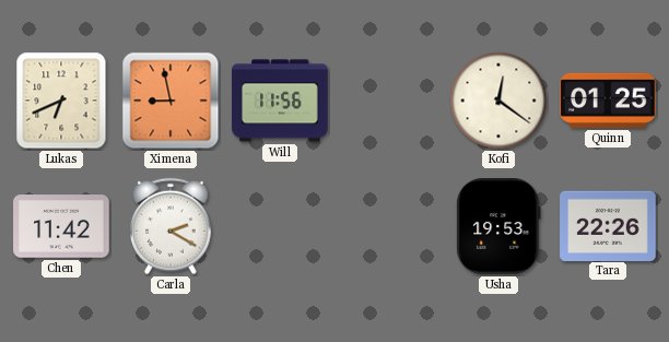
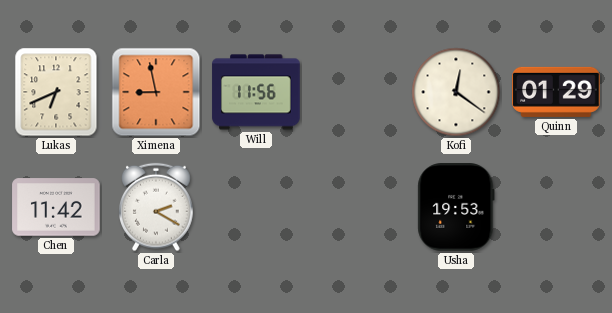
Quinn: 01:25 -> 01:29
Tara: 22:26 -> none
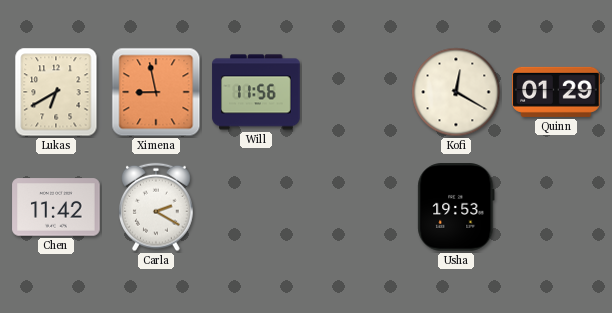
Lukas: 6:41 -> 6:40
Kofi: 12:21 -> 12:20
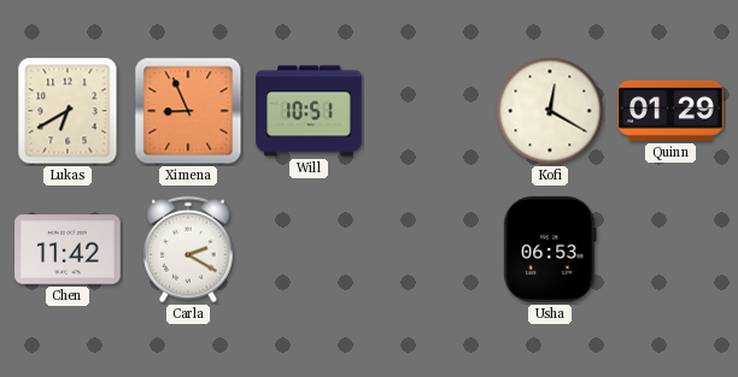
Ximena: 8:58 -> 8:56
Will: 11:56 -> 10:51
Usha: 19:53 -> 06:53
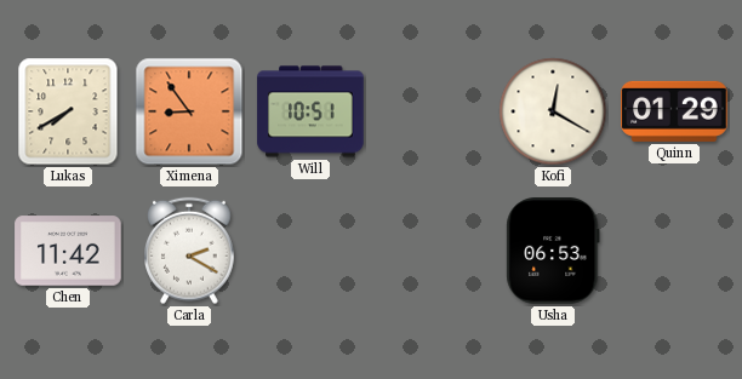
Lukas: 6:40 -> 7:40
Ximena: 8:56 -> 8:54
